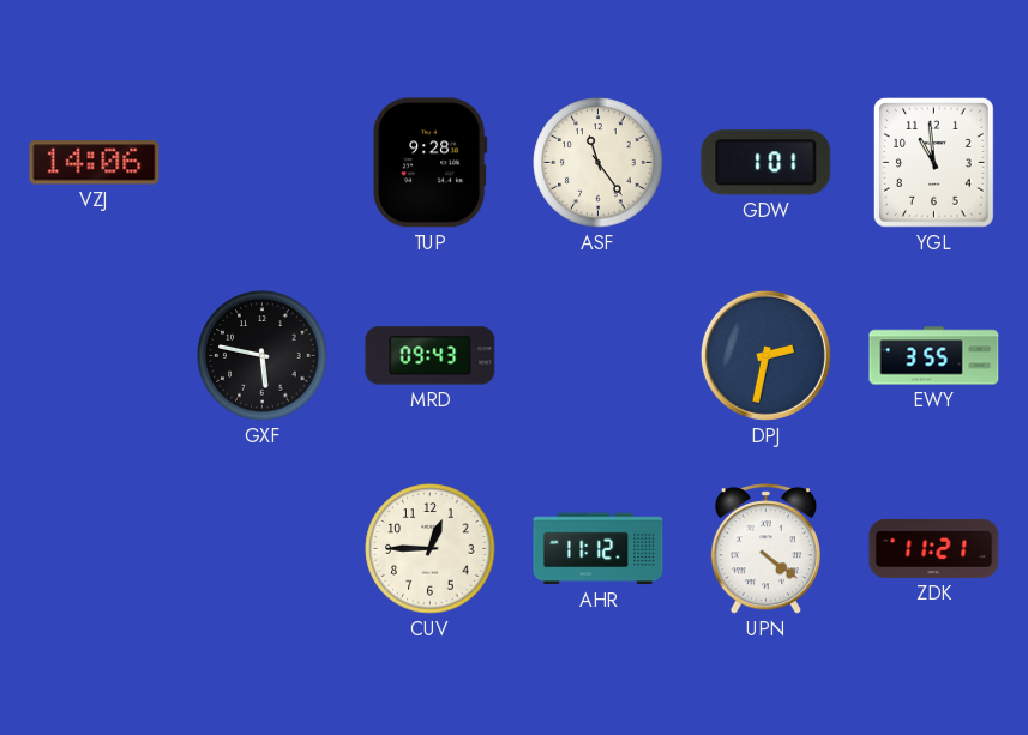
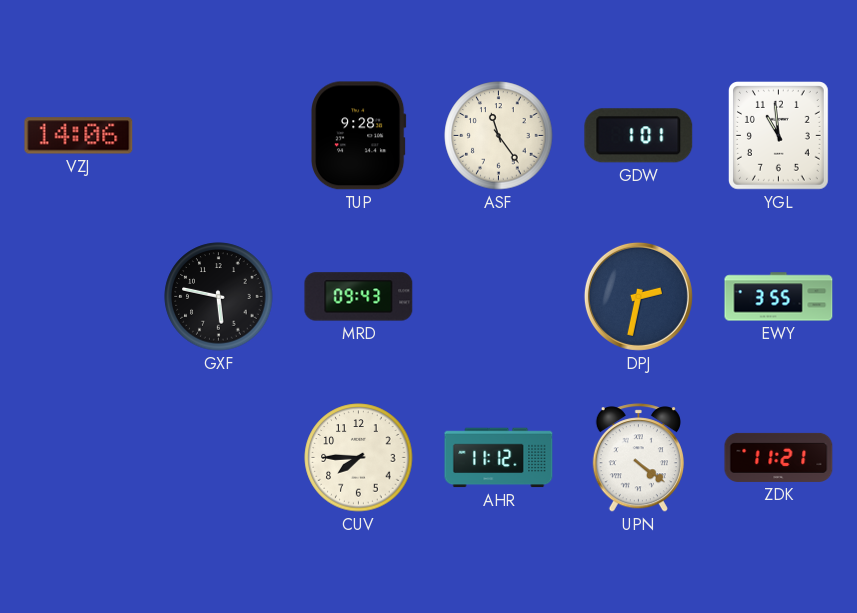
CUV: 12:45 -> 7:45
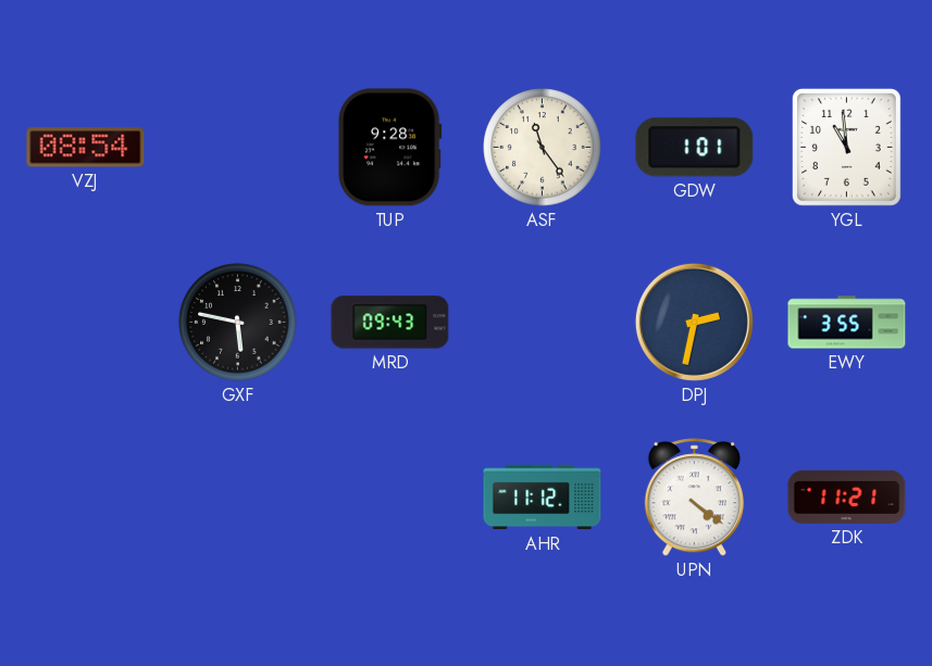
VZJ: 14:06 -> 08:54
CUV: 7:45 -> none
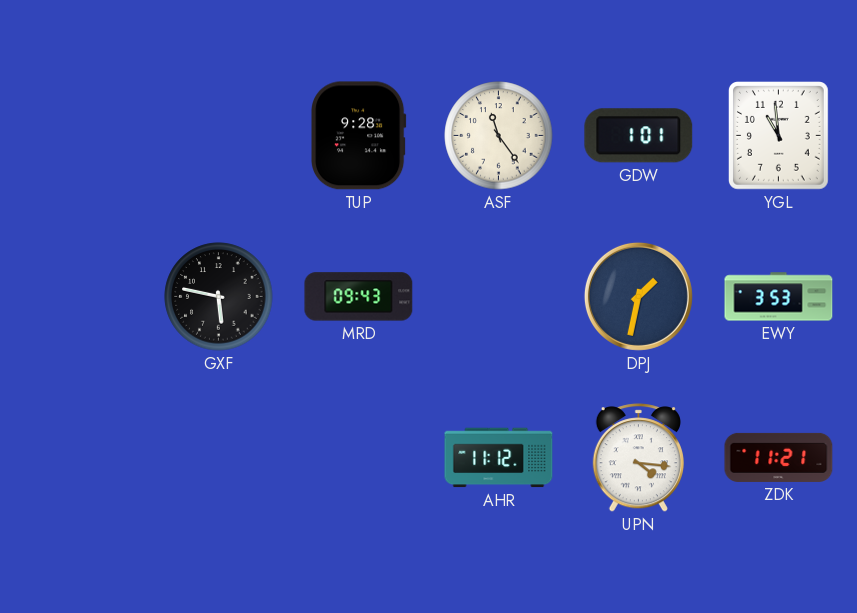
VZJ: 08:54 -> none
DPJ: 2:32 -> 1:32
EWY: 3:55 -> 3:53
UPN: 4:21 -> 4:16
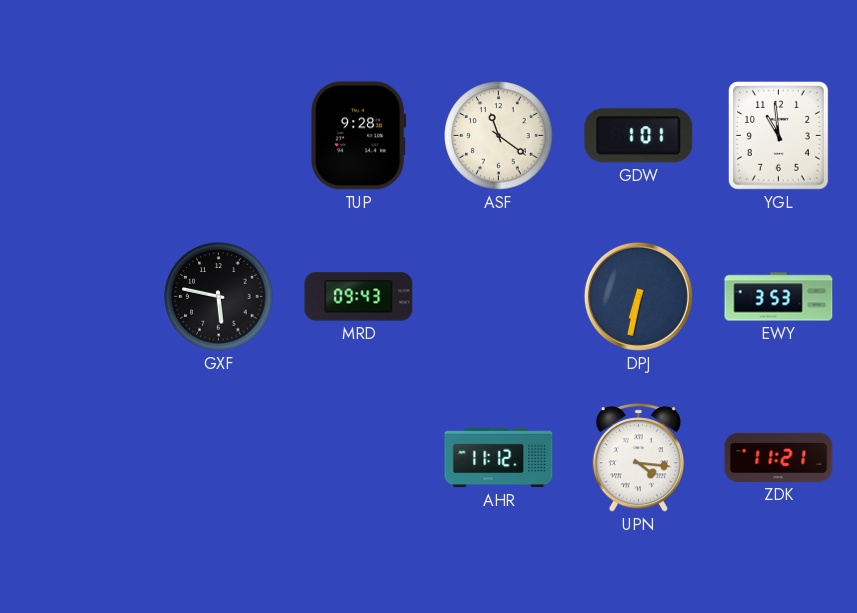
ASF: 11:24 -> 11:21
DPJ: 1:32 -> 6:32
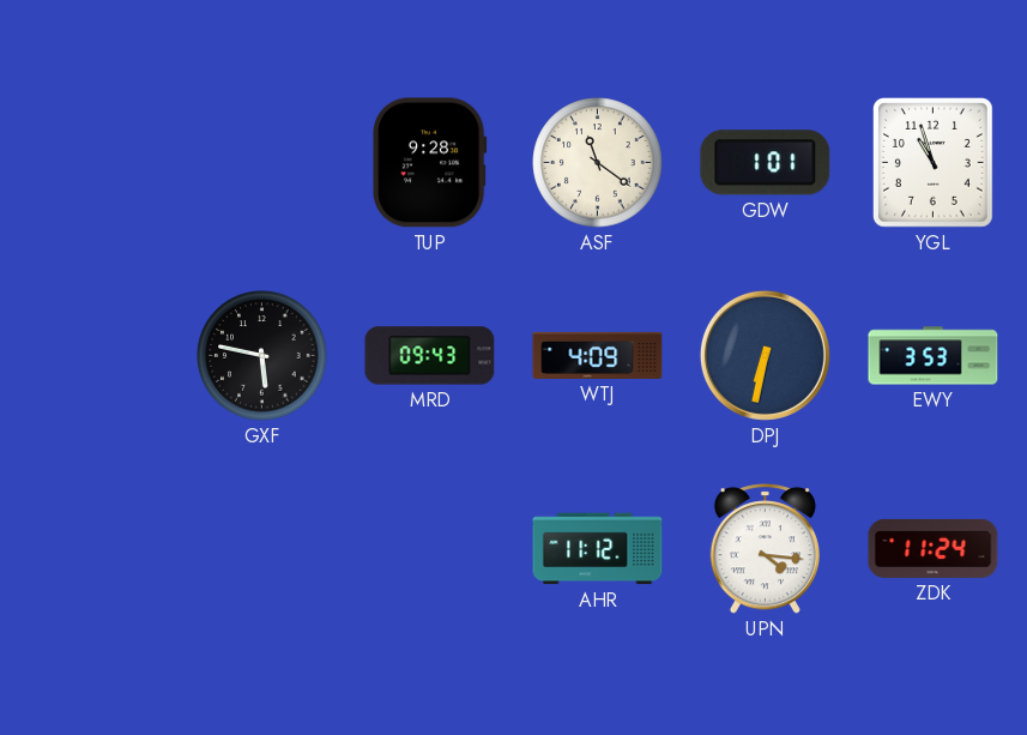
YGL: 10:59 -> 10:57
WTJ: none -> 4:09
ZDK: 11:21 -> 11:24
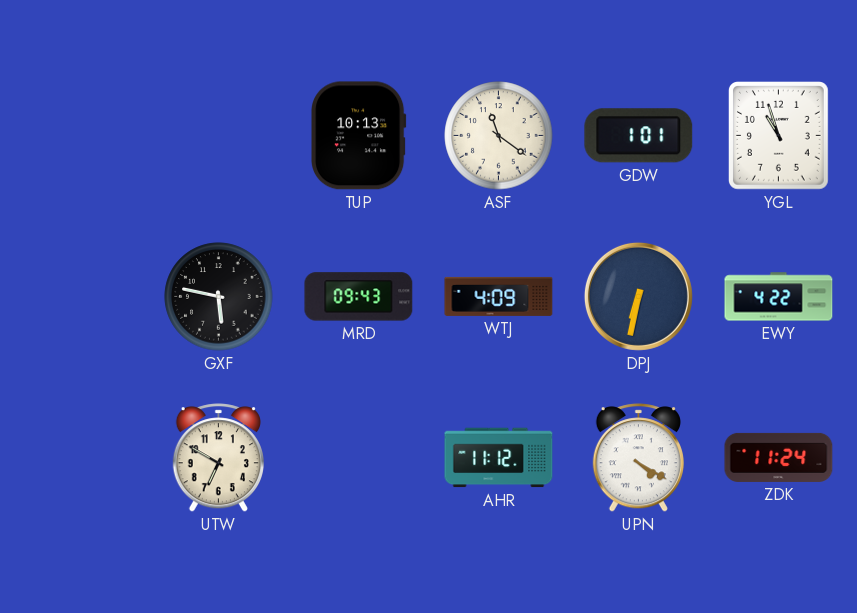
TUP: 9:28 -> 10:13
EWY: 3:53 -> 4:22
UTW: none -> 6:50
UPN: 4:16 -> 4:20
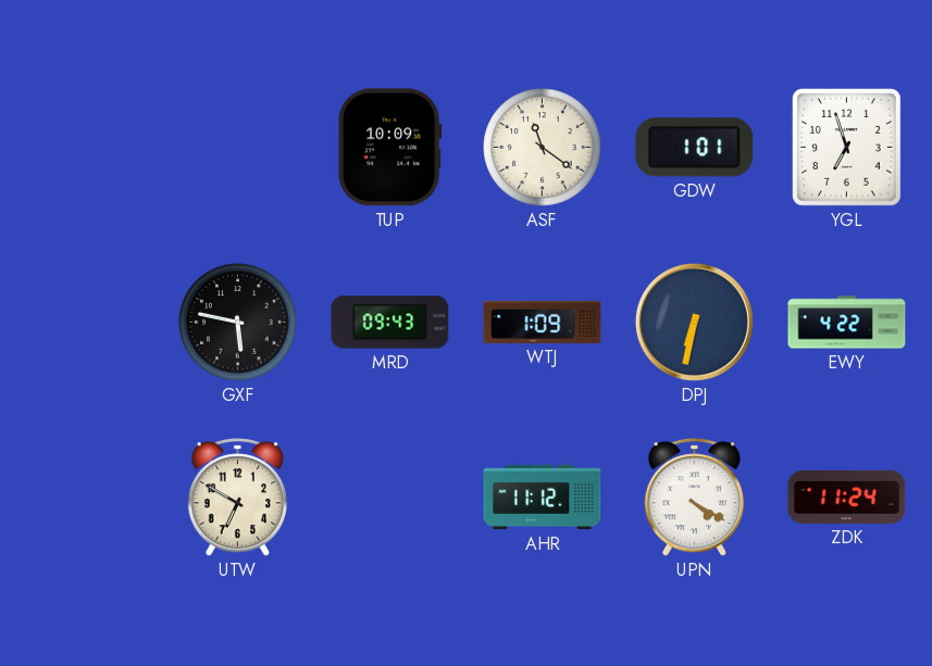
TUP: 10:13 -> 10:09
YGL: 10:57 -> 6:57
WTJ: 4:09 -> 1:09
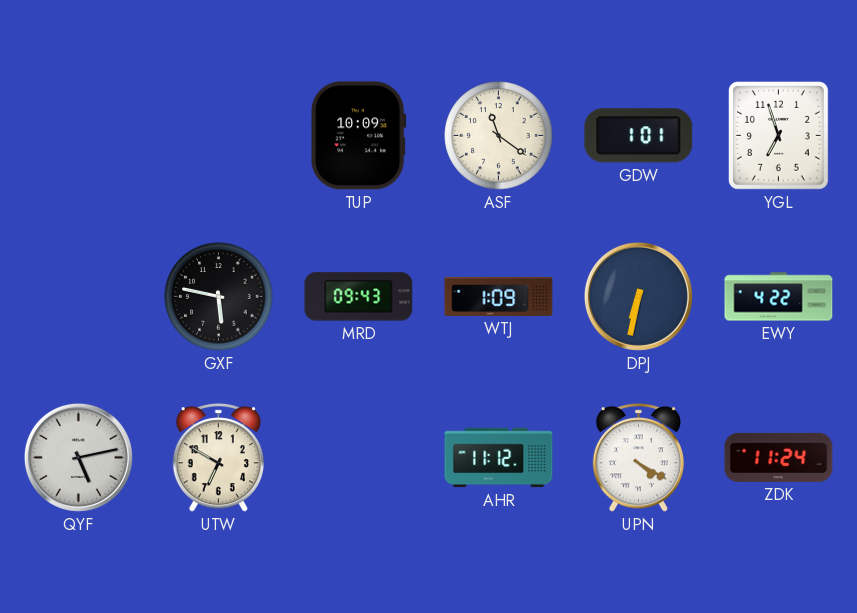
QYF: none -> 5:13
